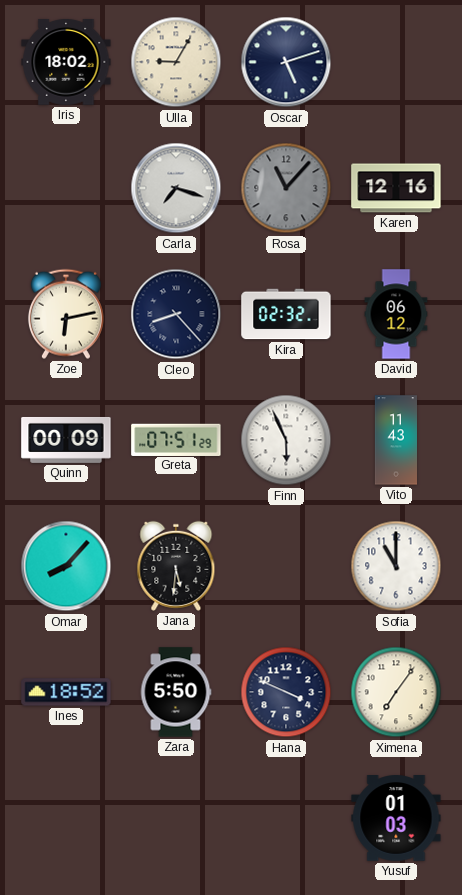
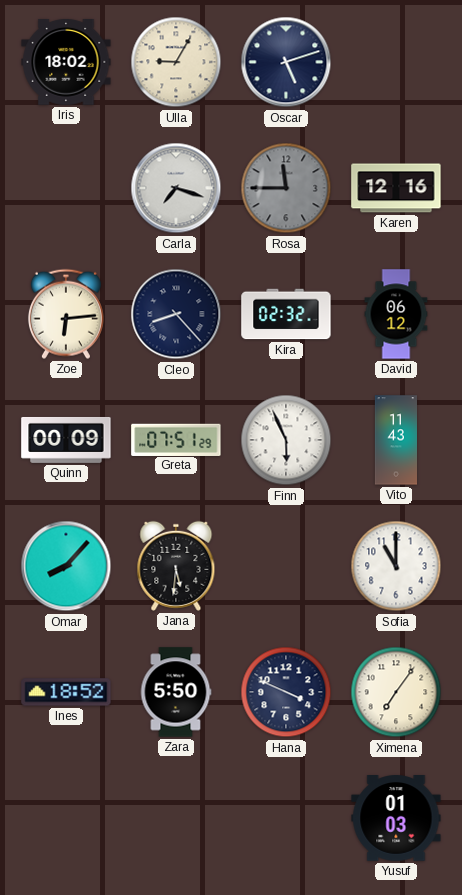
Rosa: 11:07 -> 11:45
Zoe: 6:13 -> 6:14
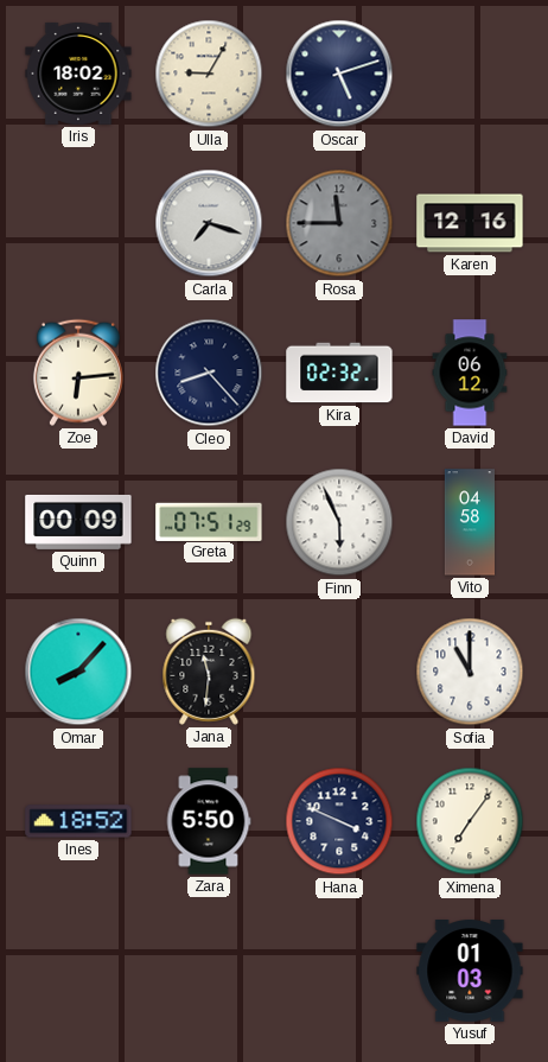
Vito: 11:43 -> 04:58
Jana: 5:31 -> 11:31
